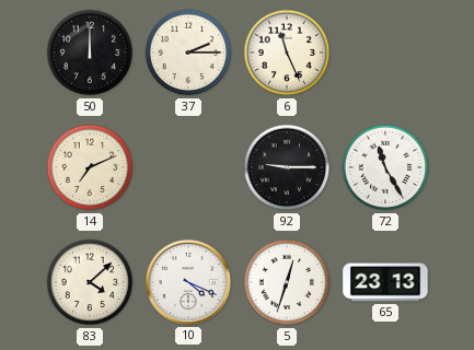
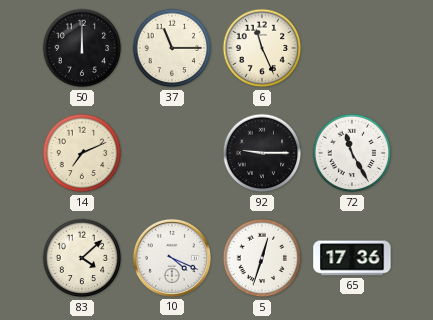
37: 2:15 -> 11:15
65: 23:13 -> 17:36
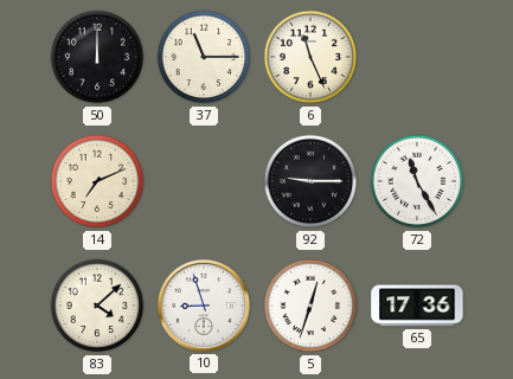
10: 4:19 -> 8:57
